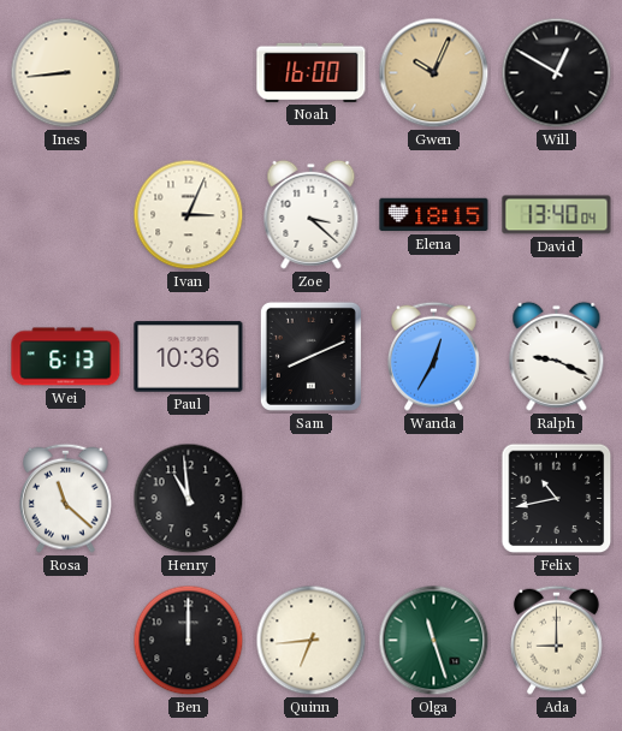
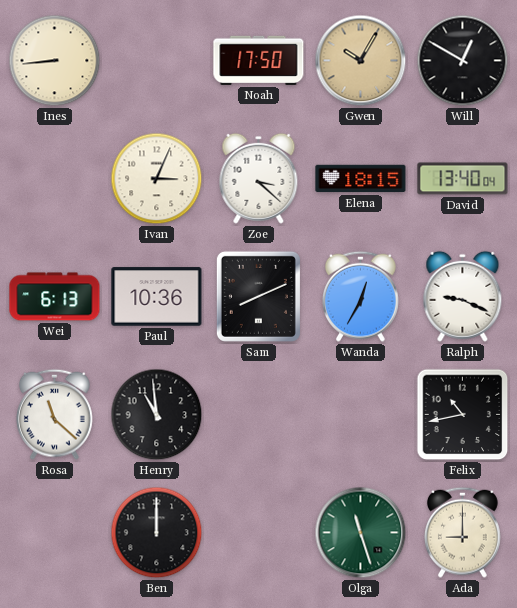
Noah: 16:00 -> 17:50
Gwen: 10:04 -> 10:05
Quinn: 6:44 -> none
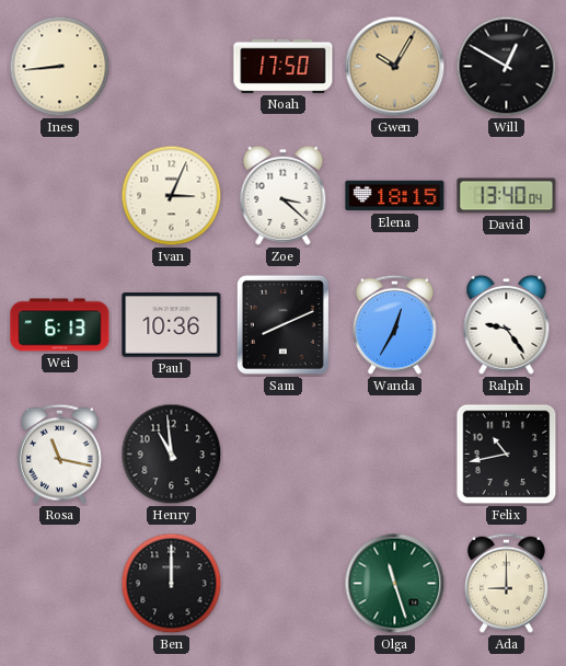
Ralph: 9:19 -> 9:24
Rosa: 11:22 -> 11:17
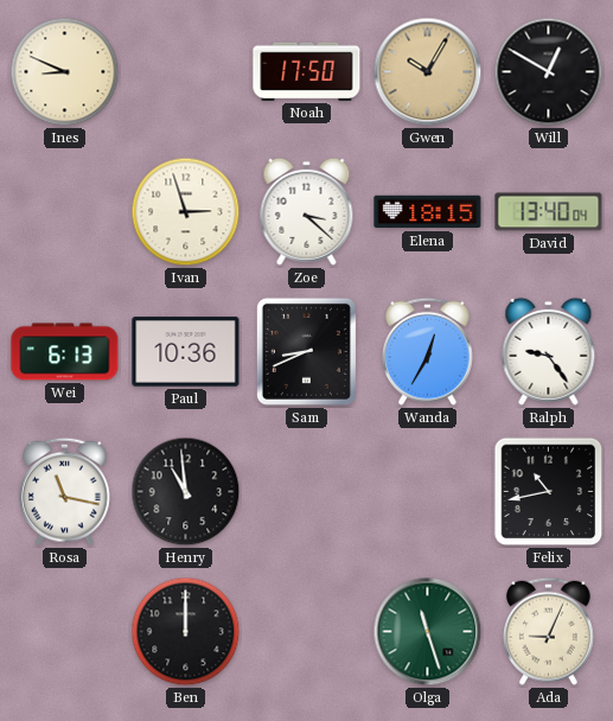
Ines: 8:44 -> 8:49
Ivan: 3:04 -> 2:57
Sam: 8:11 -> 8:41
Ada: 9:00 -> 9:04
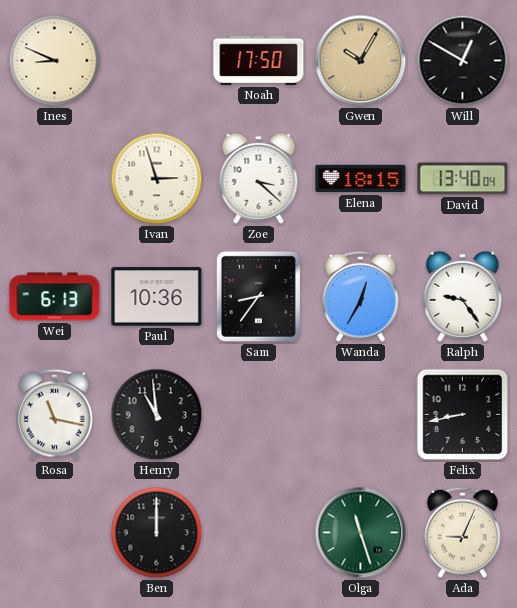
Sam: 8:41 -> 8:36
Felix: 10:43 -> 8:43
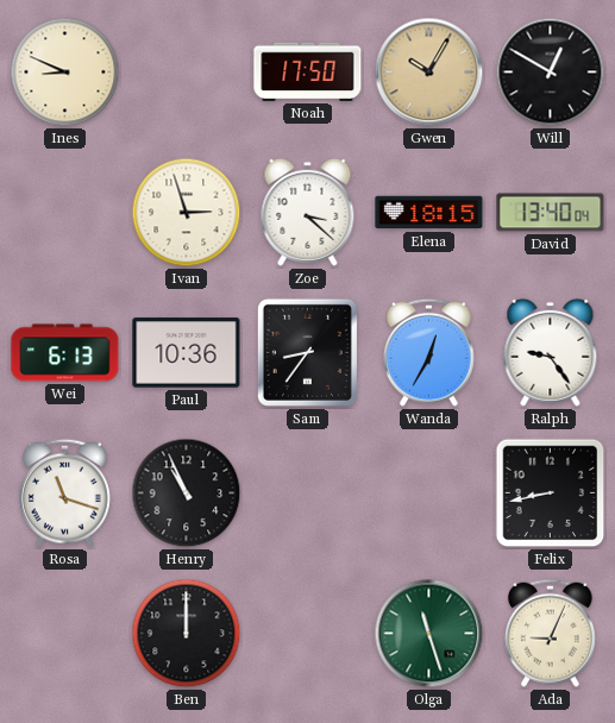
Rosa: 11:17 -> 11:18
Henry: 10:59 -> 10:56
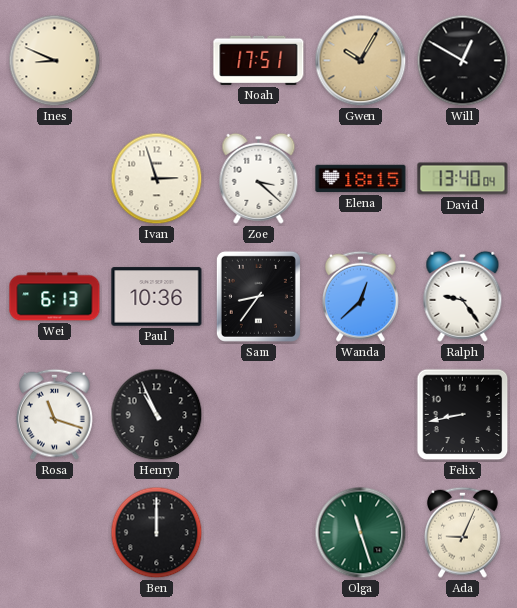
Noah: 17:50 -> 17:51
Wanda: 12:35 -> 12:38
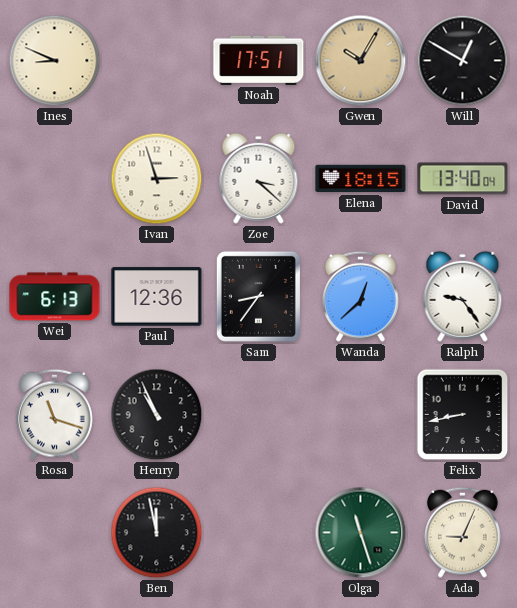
Paul: 10:36 -> 12:36
Ben: 12:00 -> 11:58
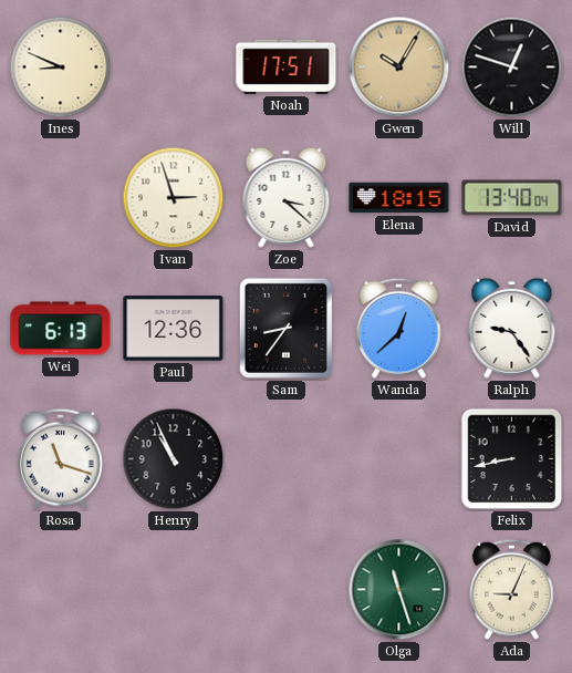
Will: 12:50 -> 12:48
Ben: 11:58 -> none
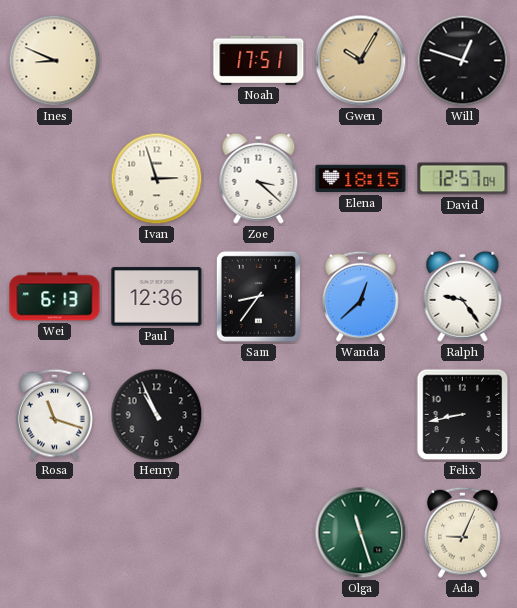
David: 13:40 -> 12:57
